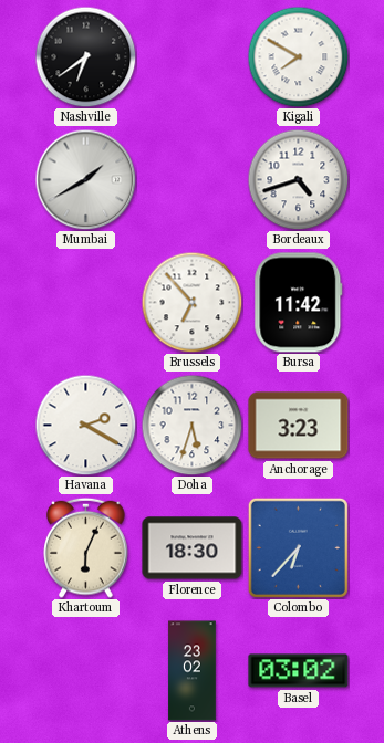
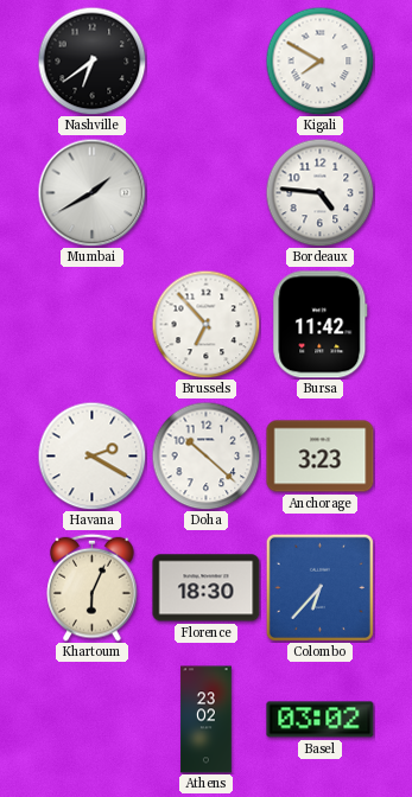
Bordeaux: 4:42 -> 4:46
Doha: 5:33 -> 10:22
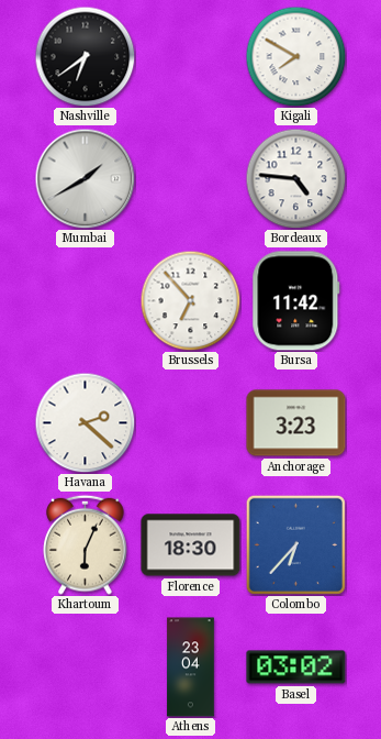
Havana: 2:20 -> 2:22
Doha: 10:22 -> none
Athens: 23:02 -> 23:04
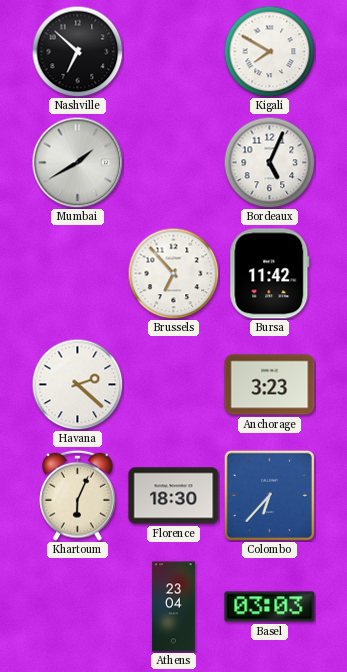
Nashville: 6:39 -> 6:52
Bordeaux: 4:46 -> 5:04
Basel: 03:02 -> 03:03
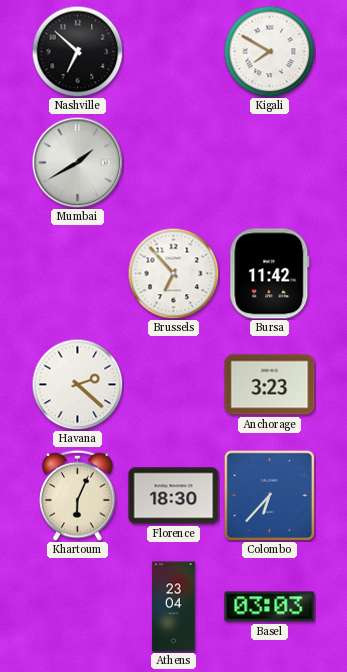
Bordeaux: 5:04 -> none
